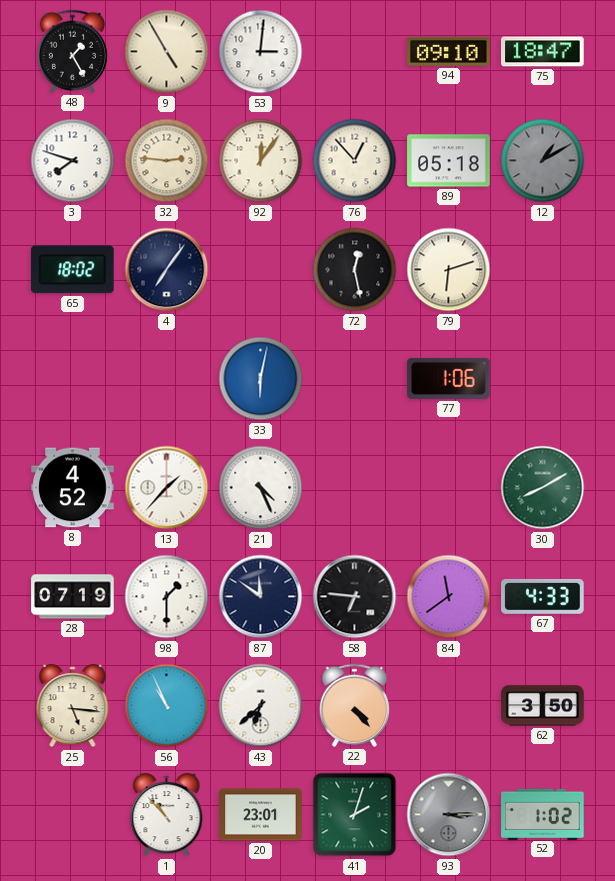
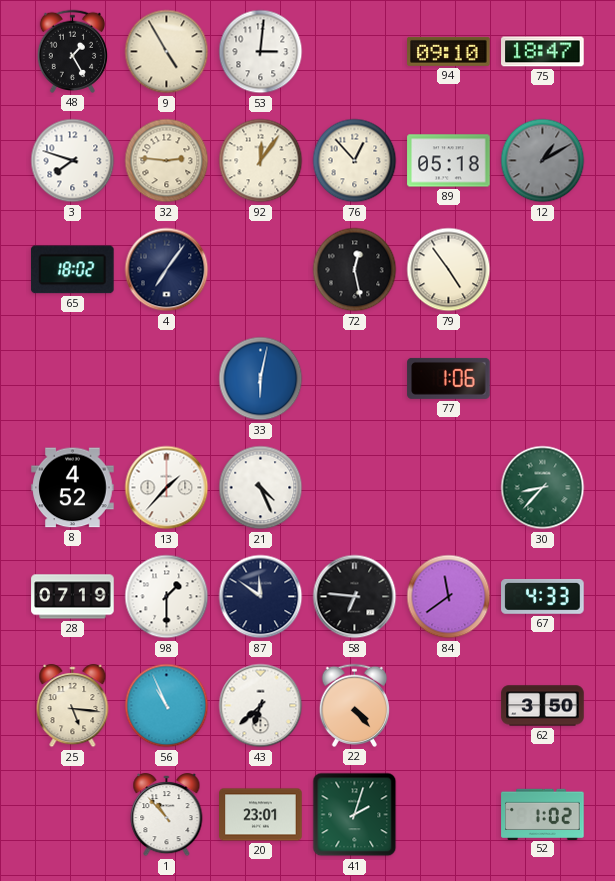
79: 6:12 -> 4:54
30: 8:10 -> 8:37
93: 3:15 -> none
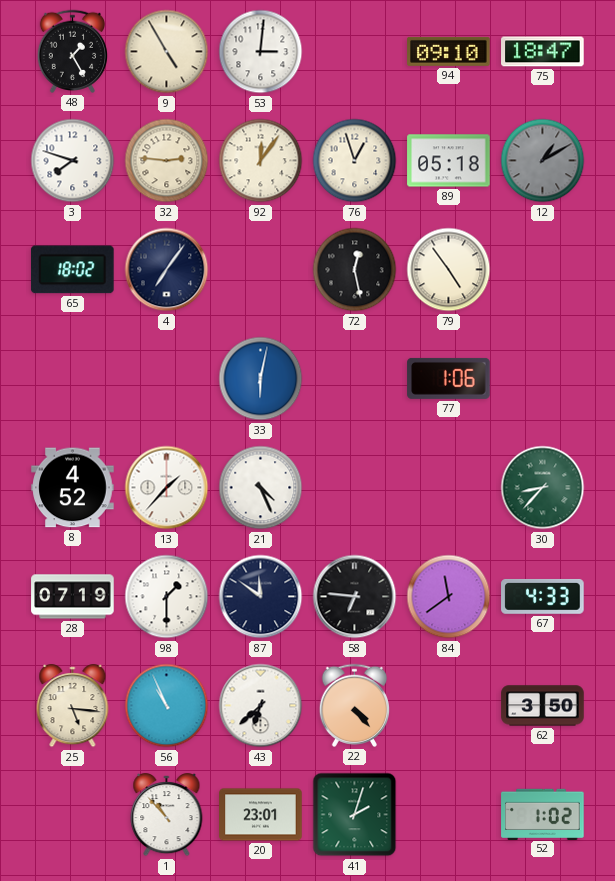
76: 12:53 -> 12:57
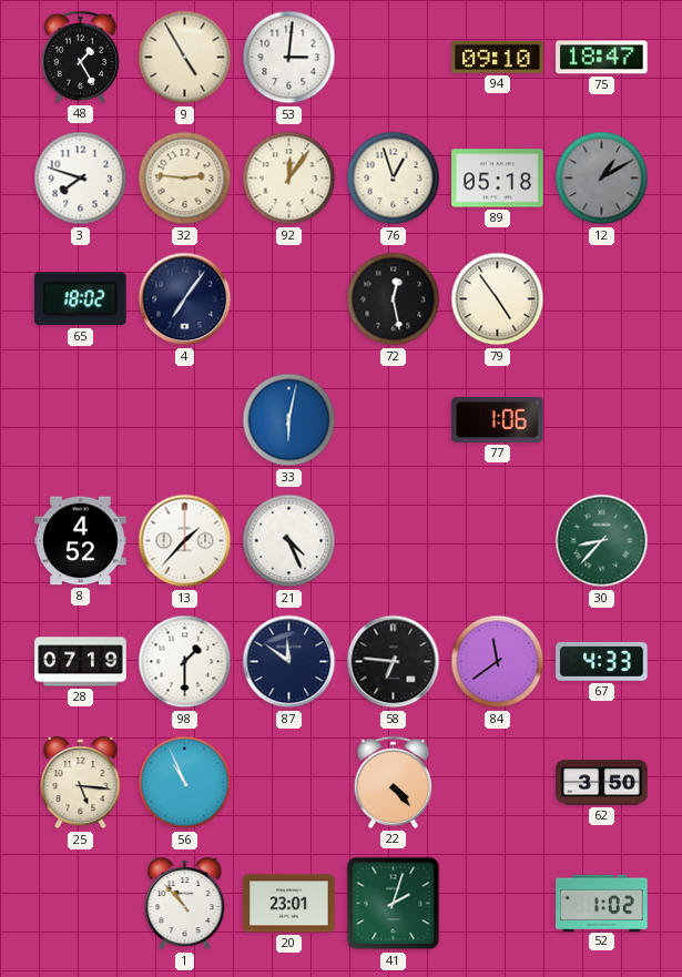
43: 6:38 -> none
